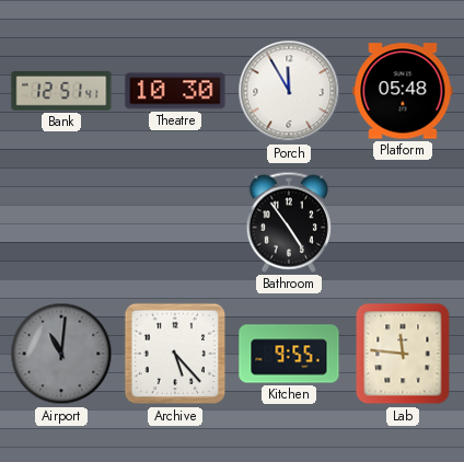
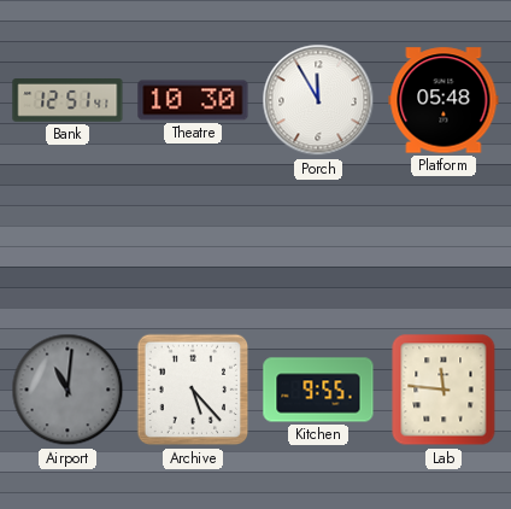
Bathroom: 4:54 -> none
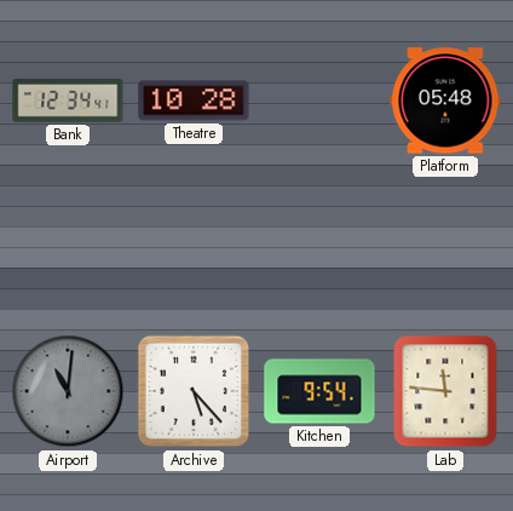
Bank: 12:51 -> 12:34
Theatre: 10:30 -> 10:28
Porch: 11:55 -> none
Kitchen: 9:55 -> 9:54
